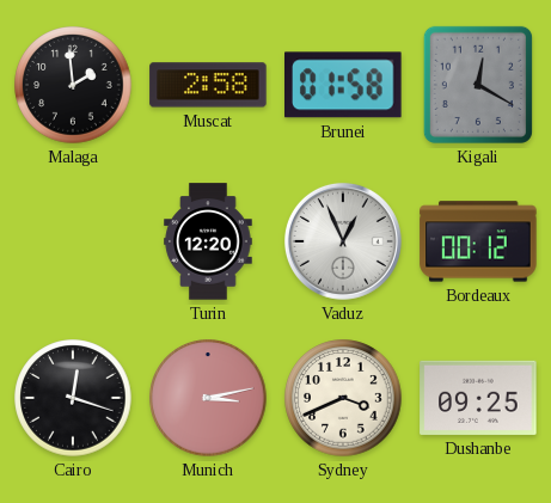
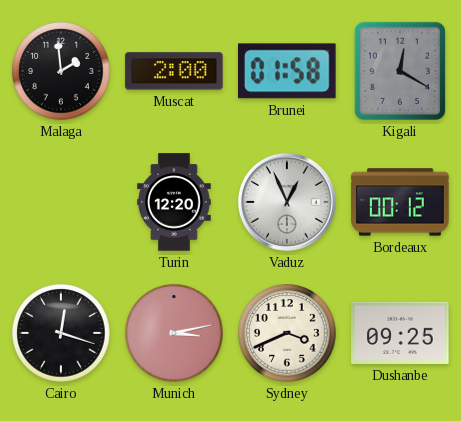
Muscat: 2:58 -> 2:00
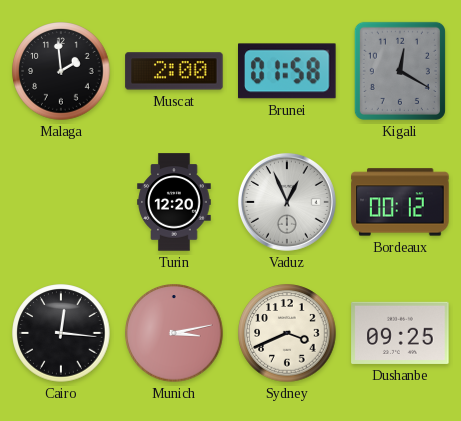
Cairo: 12:18 -> 12:16
